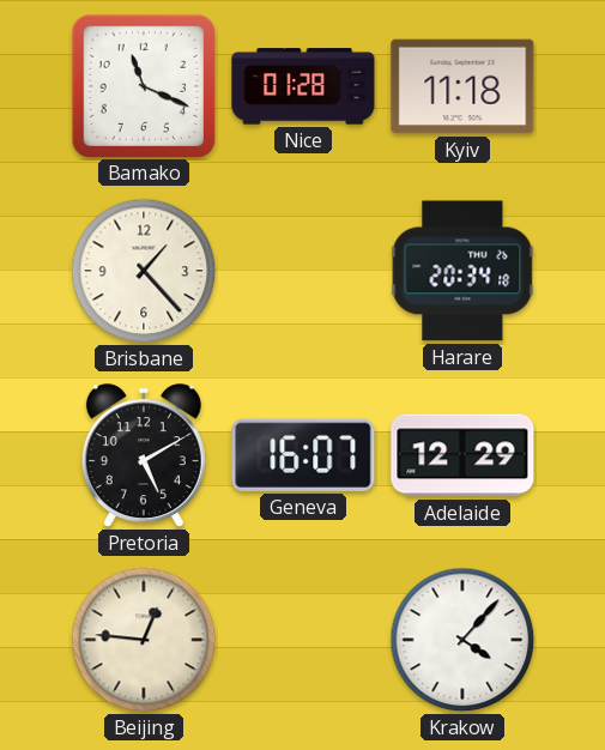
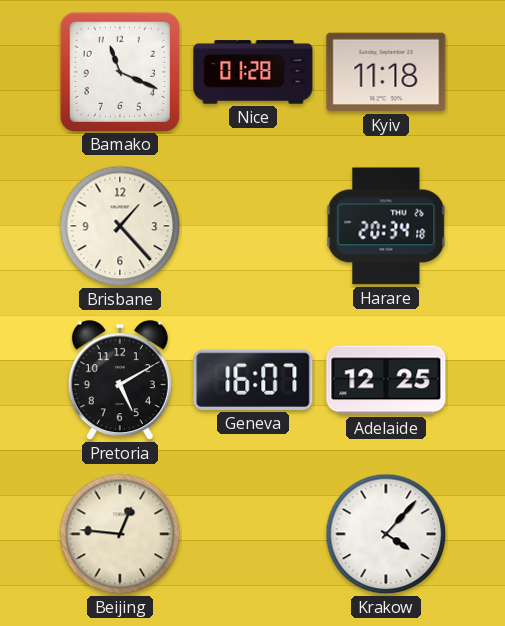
Adelaide: 12:29 -> 12:25
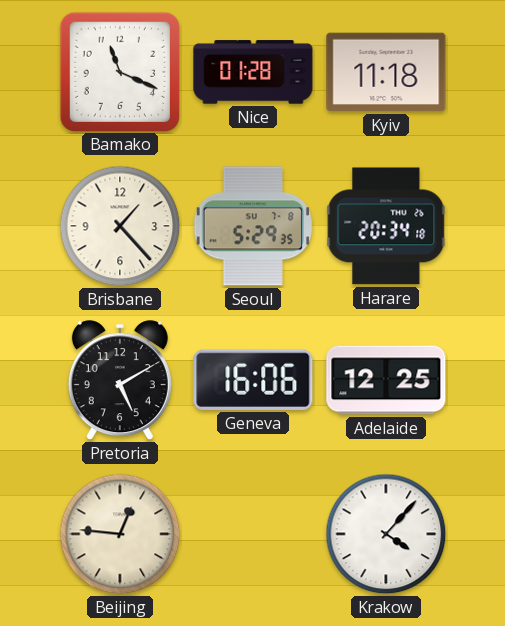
Seoul: none -> 5:29
Geneva: 16:07 -> 16:06
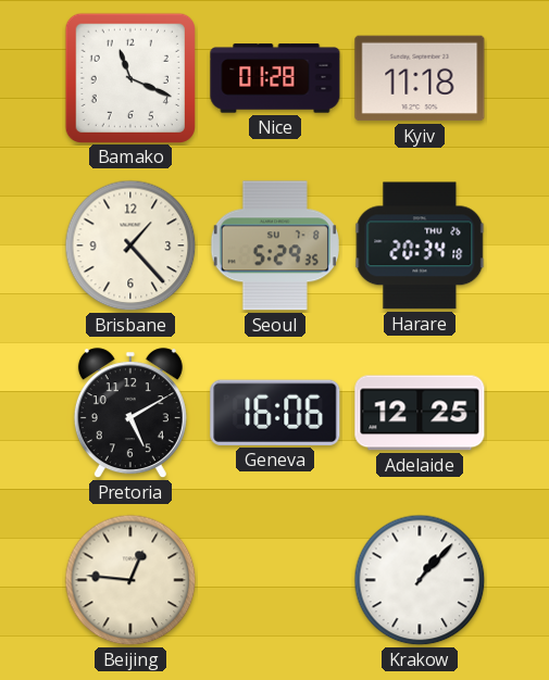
Krakow: 4:07 -> 1:07
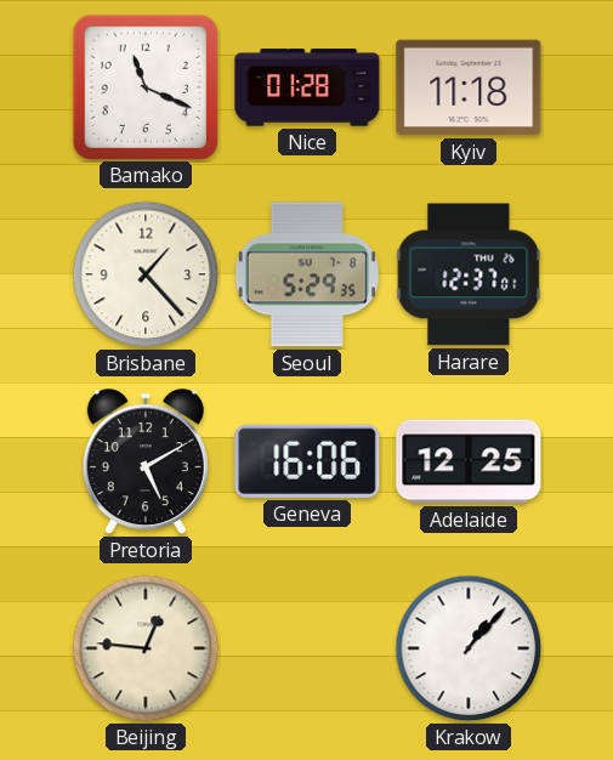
Harare: 20:34 -> 12:37
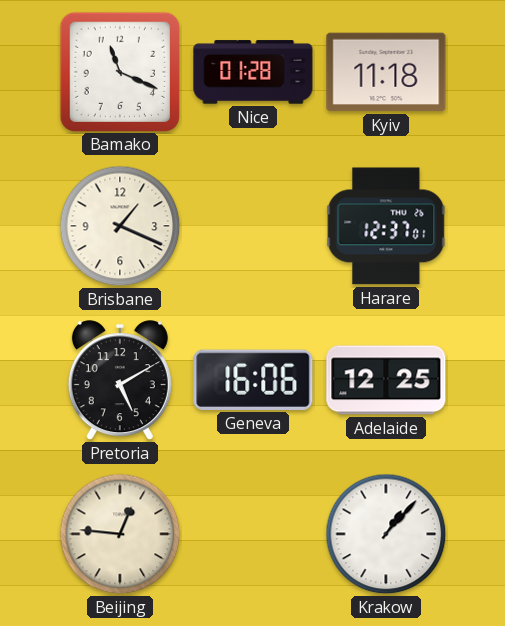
Brisbane: 1:23 -> 1:19
Seoul: 5:29 -> none
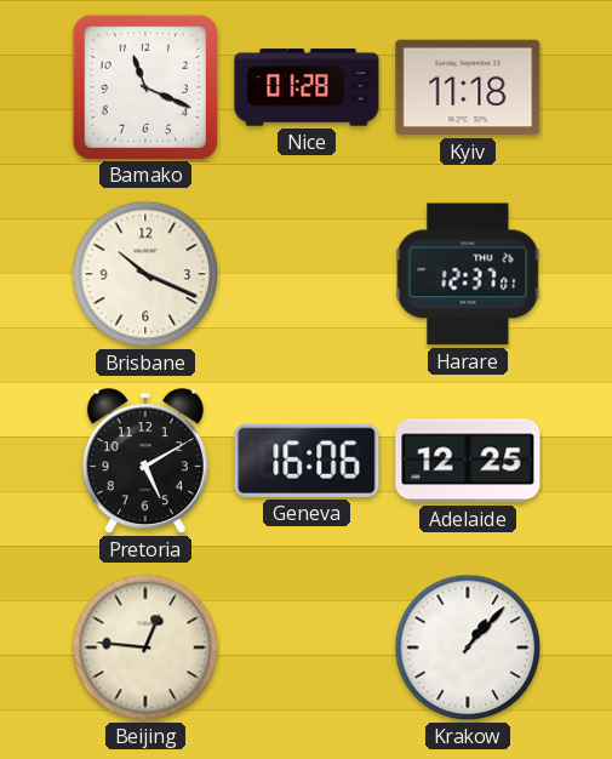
Brisbane: 1:19 -> 10:19
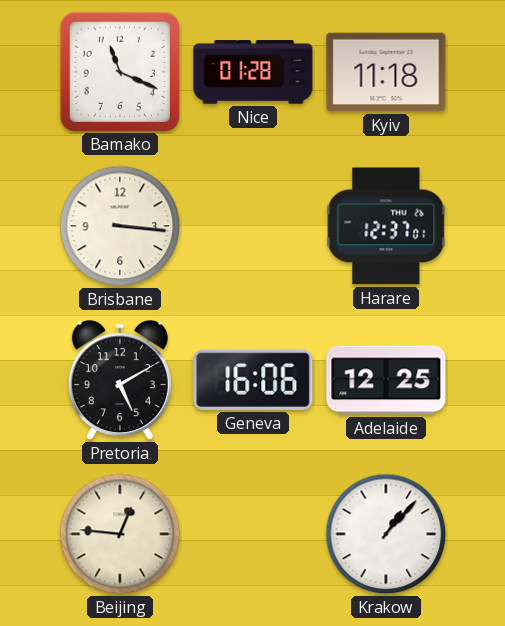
Brisbane: 10:19 -> 3:16
